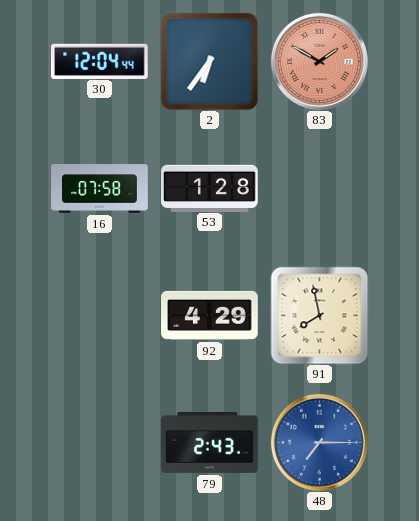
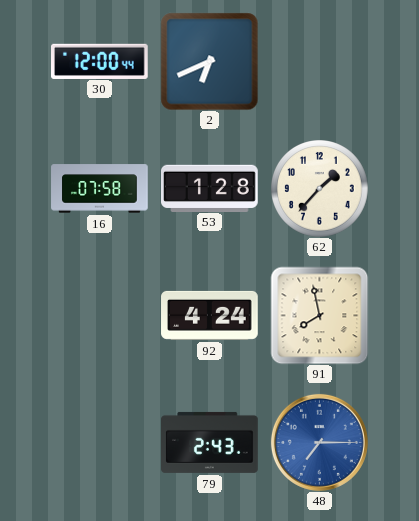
30: 12:04 -> 12:00
2: 6:36 -> 6:41
83: 1:50 -> none
62: none -> 1:37
92: 4:29 -> 4:24
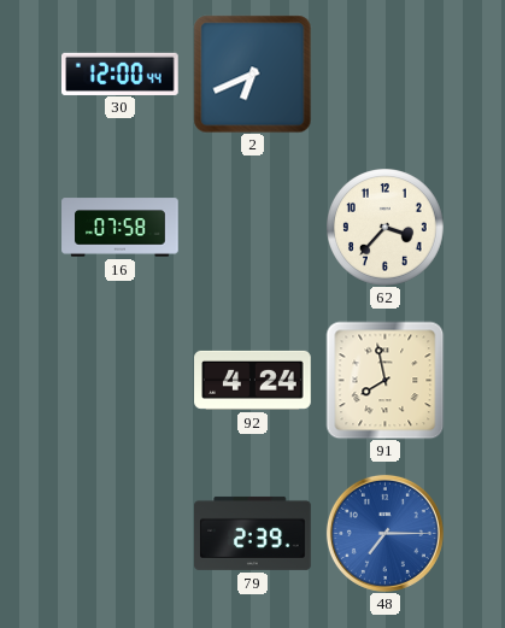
53: 1:28 -> none
62: 1:37 -> 3:37
79: 2:43 -> 2:39
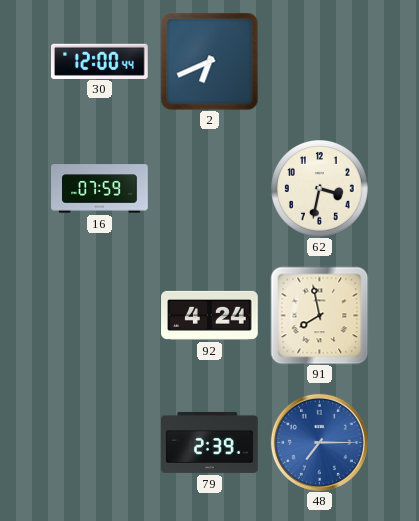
16: 07:58 -> 07:59
62: 3:37 -> 3:32
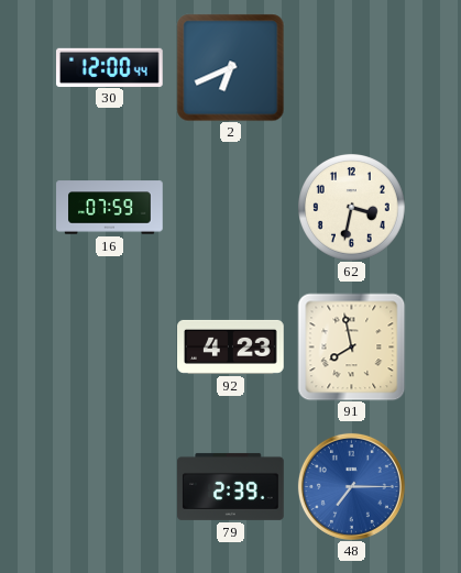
92: 4:24 -> 4:23
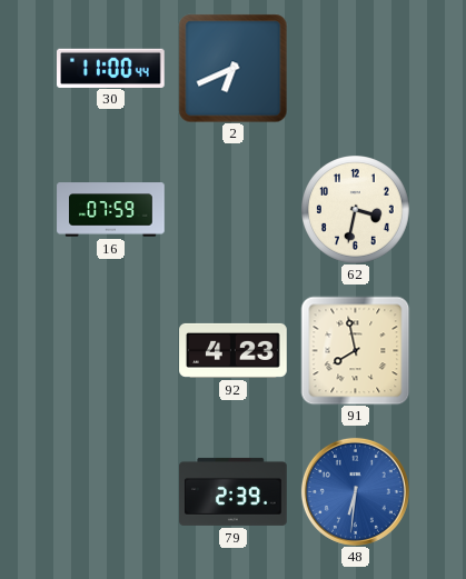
30: 12:00 -> 11:00
48: 7:15 -> 6:31
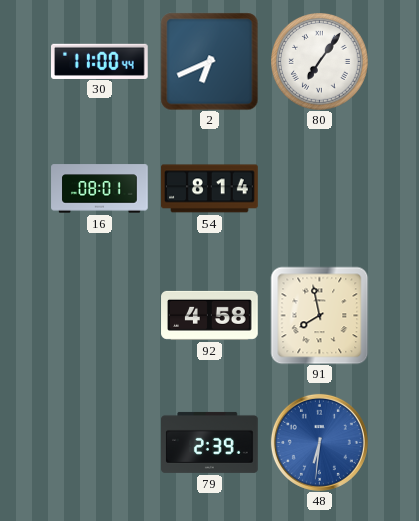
80: none -> 7:06
16: 07:59 -> 08:01
54: none -> 8:14
62: 3:32 -> none
92: 4:23 -> 4:58
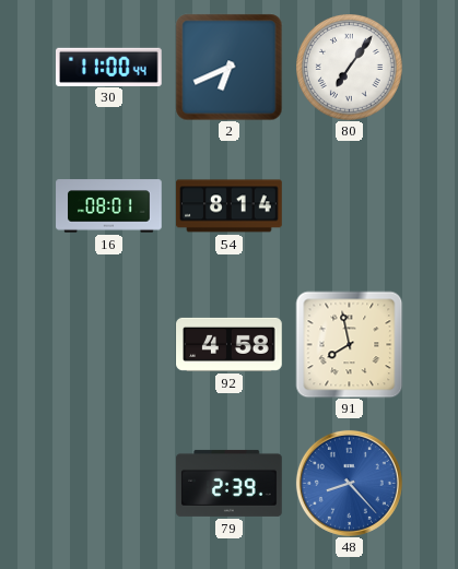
48: 6:31 -> 8:23
